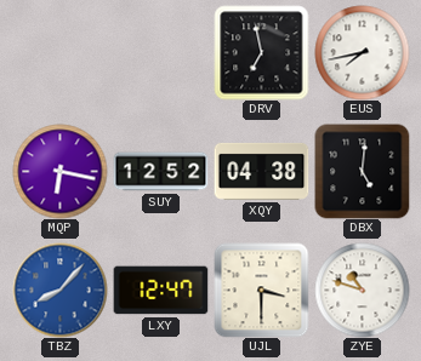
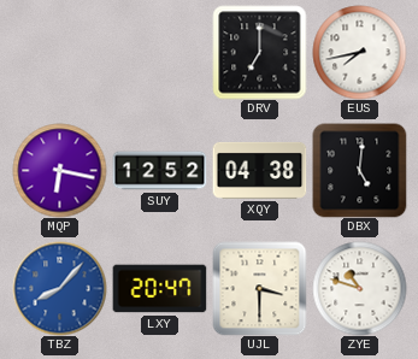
DRV: 6:58 -> 7:00
LXY: 12:47 -> 20:47
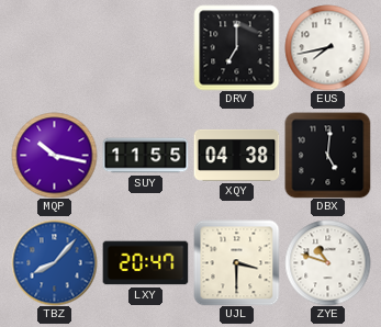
MQP: 6:17 -> 10:17
SUY: 12:52 -> 11:55
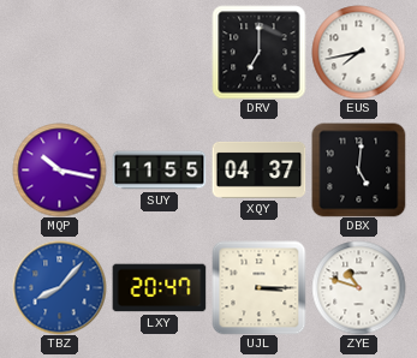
XQY: 04:38 -> 04:37
UJL: 3:30 -> 3:15
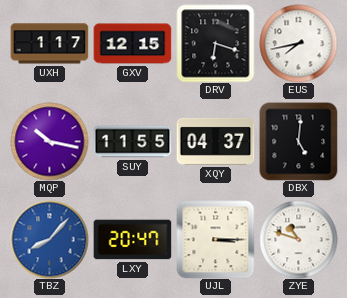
UXH: none -> 1:17
GXV: none -> 12:15
DRV: 7:00 -> 6:18
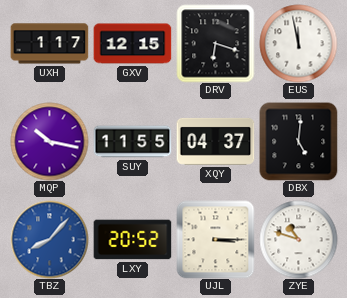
EUS: 7:43 -> 11:58
LXY: 20:47 -> 20:52
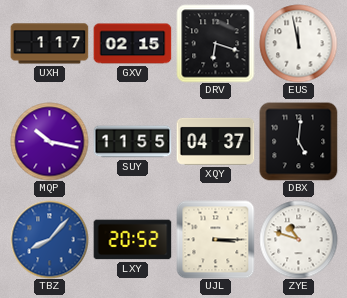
GXV: 12:15 -> 02:15
